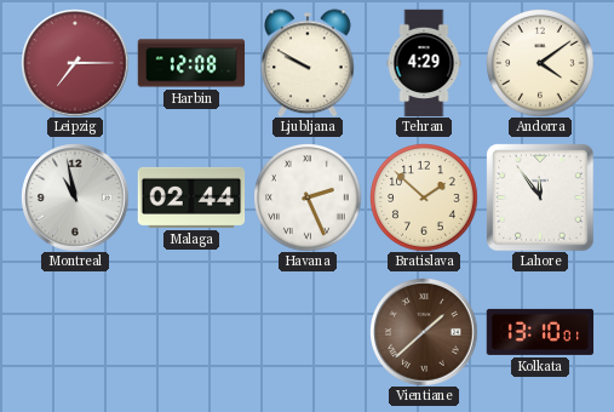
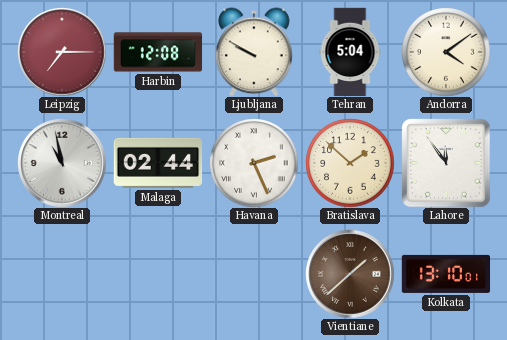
Tehran: 4:29 -> 5:04
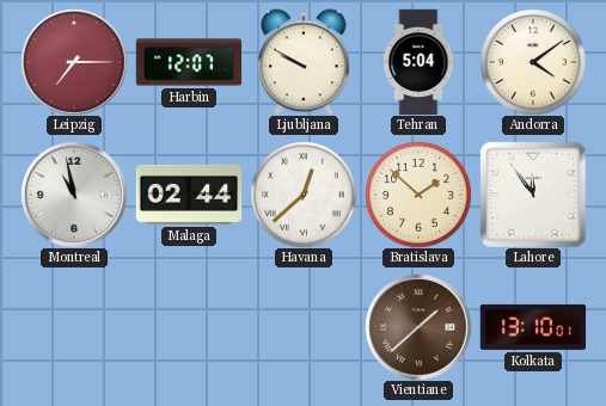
Harbin: 12:08 -> 12:07
Havana: 2:26 -> 12:38
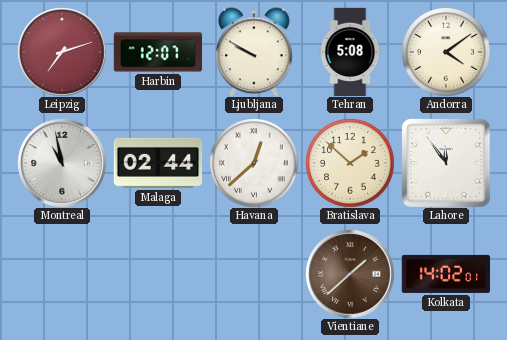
Leipzig: 7:15 -> 7:12
Tehran: 5:04 -> 5:08
Kolkata: 13:10 -> 14:02
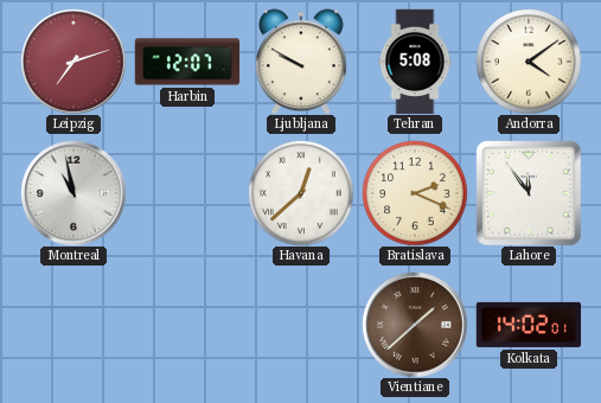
Malaga: 02:44 -> none
Bratislava: 1:52 -> 2:19
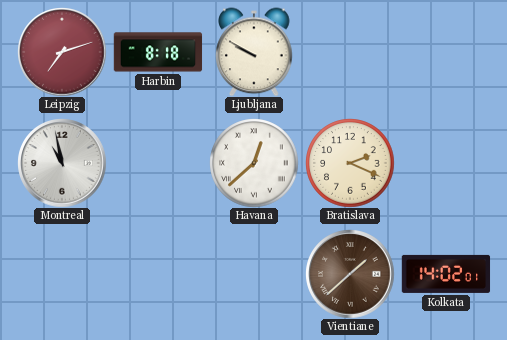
Harbin: 12:07 -> 8:18
Tehran: 5:08 -> none
Andorra: 4:09 -> none
Lahore: 11:54 -> none
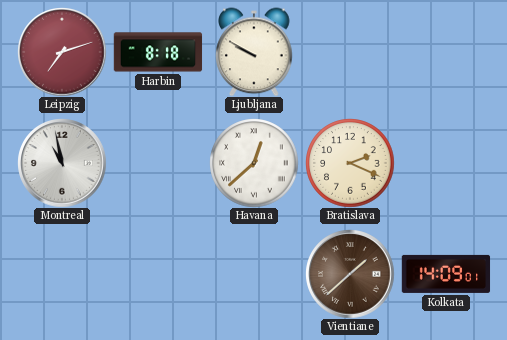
Kolkata: 14:02 -> 14:09
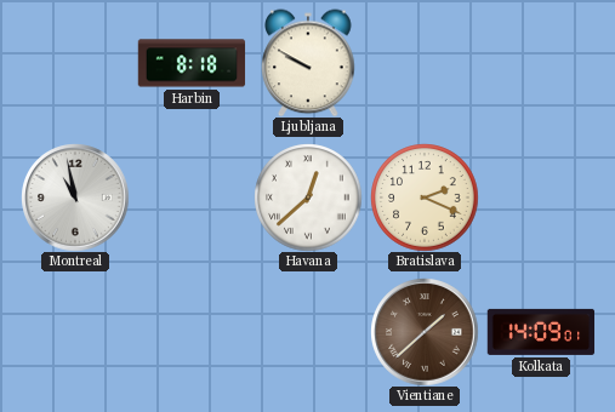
Leipzig: 7:12 -> none
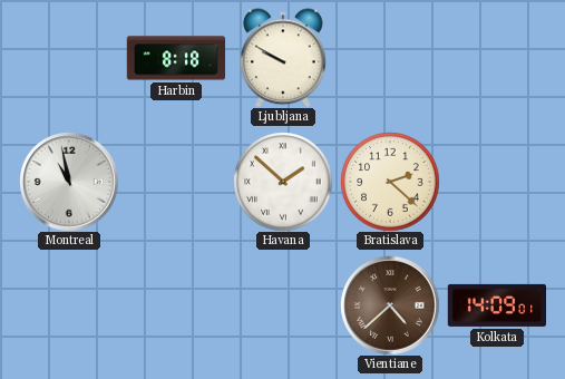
Havana: 12:38 -> 1:52
Bratislava: 2:19 -> 2:22
Vientiane: 1:38 -> 4:38
